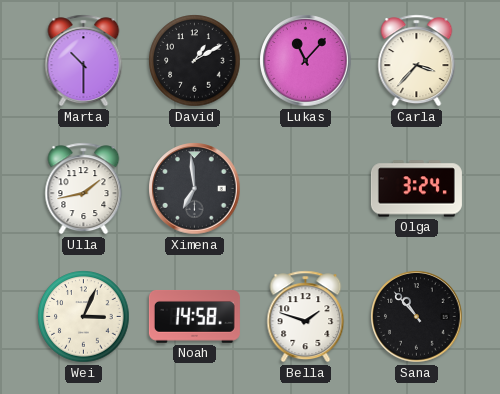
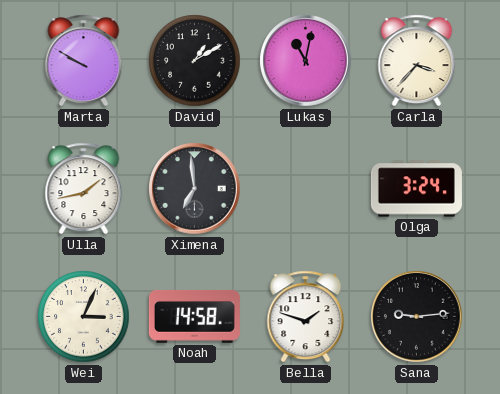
Marta: 10:30 -> 9:50
Lukas: 11:07 -> 11:02
Sana: 10:53 -> 9:14
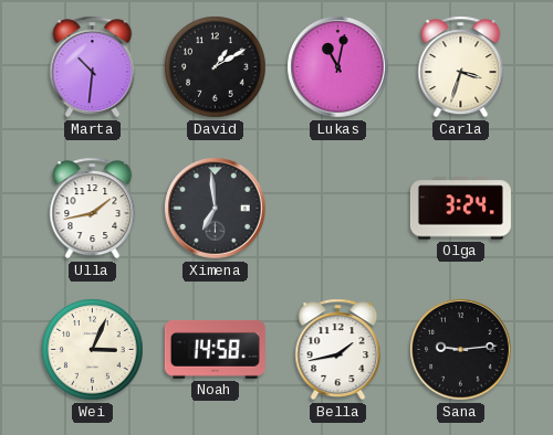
Marta: 9:50 -> 10:31
Carla: 3:37 -> 3:33
Bella: 1:48 -> 1:43
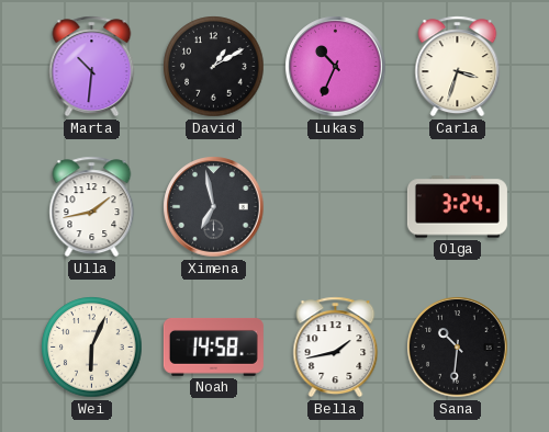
Lukas: 11:02 -> 10:34
Ximena: 6:59 -> 6:58
Wei: 3:04 -> 6:04
Sana: 9:14 -> 10:31
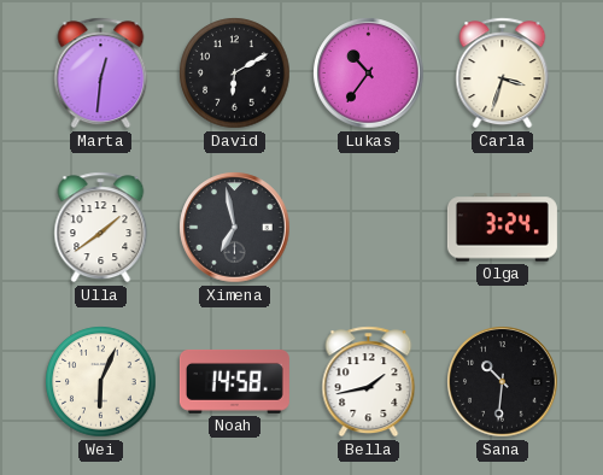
Marta: 10:31 -> 12:31
David: 1:10 -> 6:10
Lukas: 10:34 -> 10:36
Ulla: 1:43 -> 1:39
